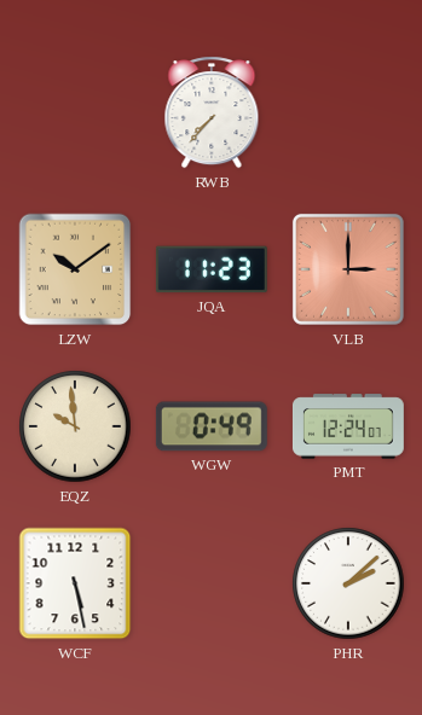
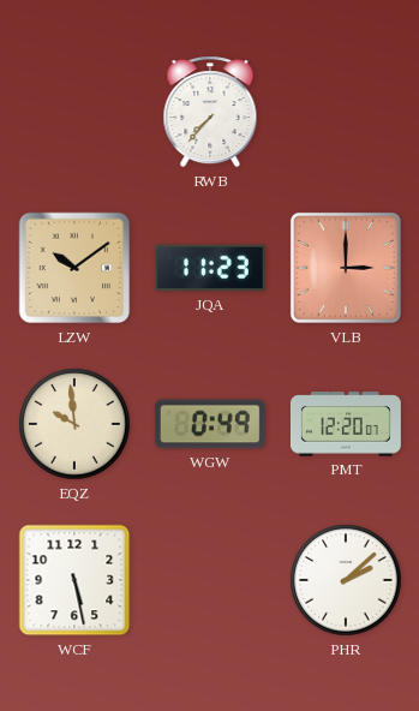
PMT: 12:24 -> 12:20
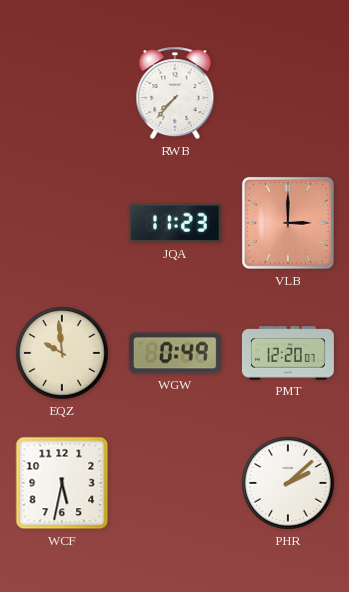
LZW: 10:09 -> none
WCF: 5:28 -> 5:32
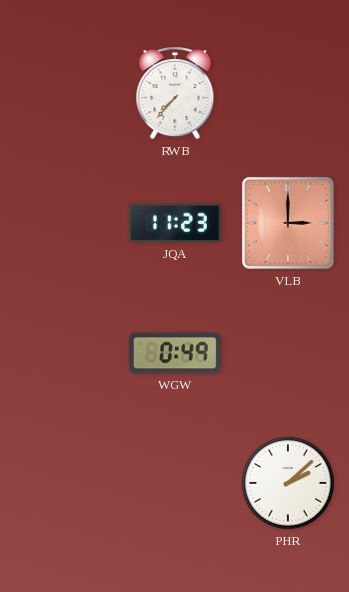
EQZ: 9:59 -> none
PMT: 12:20 -> none
WCF: 5:32 -> none
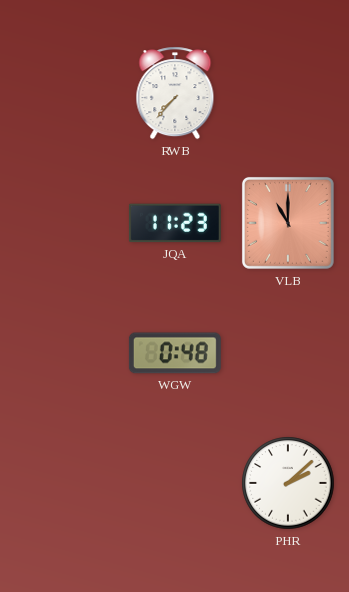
VLB: 3:00 -> 11:00
WGW: 0:49 -> 0:48
